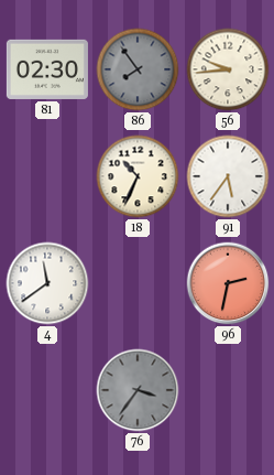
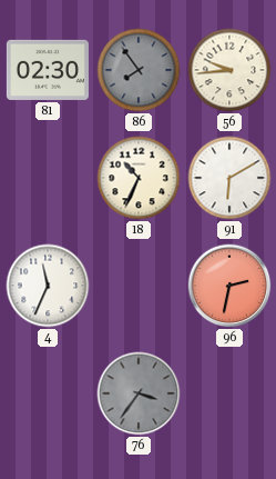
91: 5:36 -> 6:10
4: 11:39 -> 11:34
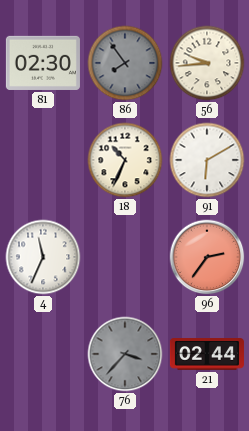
96: 2:32 -> 2:36
76: 3:36 -> 3:37
21: none -> 02:44
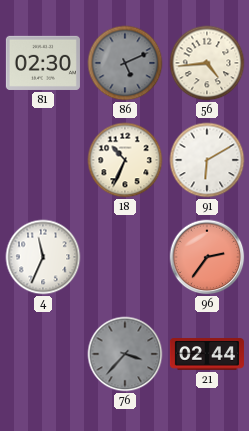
86: 7:54 -> 5:11
56: 9:44 -> 4:44
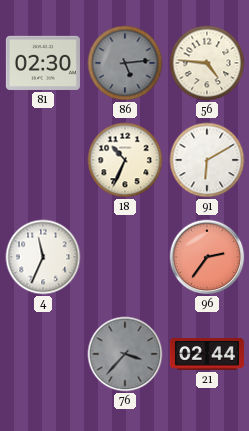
86: 5:11 -> 5:14
56: 4:44 -> 4:46
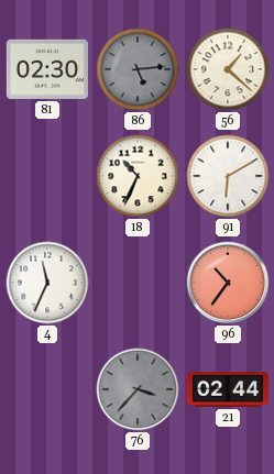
56: 4:46 -> 1:22
96: 2:36 -> 10:36
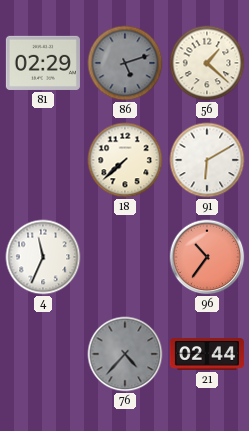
81: 02:30 -> 02:29
86: 5:14 -> 5:12
18: 10:34 -> 7:38
76: 3:37 -> 4:37
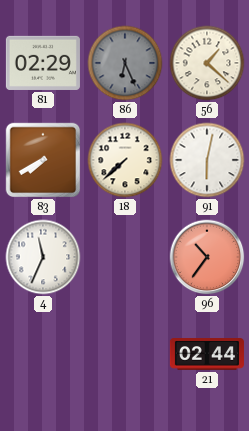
86: 5:12 -> 6:26
83: none -> 7:40
91: 6:10 -> 6:02
76: 4:37 -> none
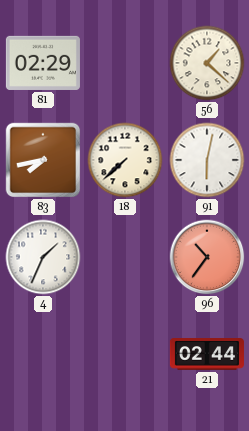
86: 6:26 -> none
83: 7:40 -> 7:43
4: 11:34 -> 1:34
